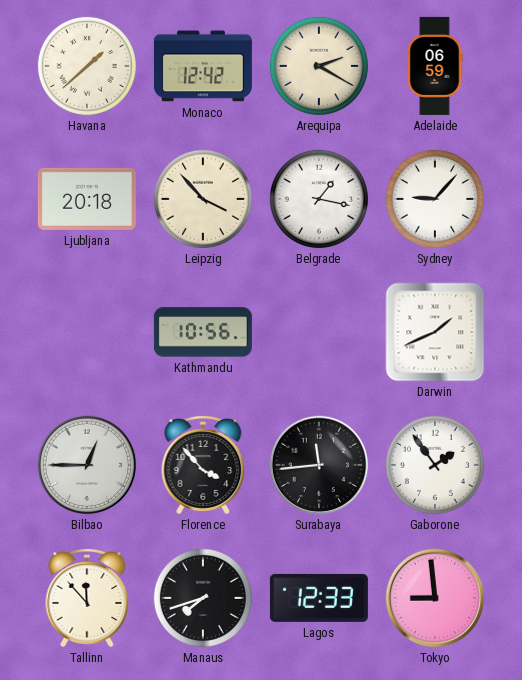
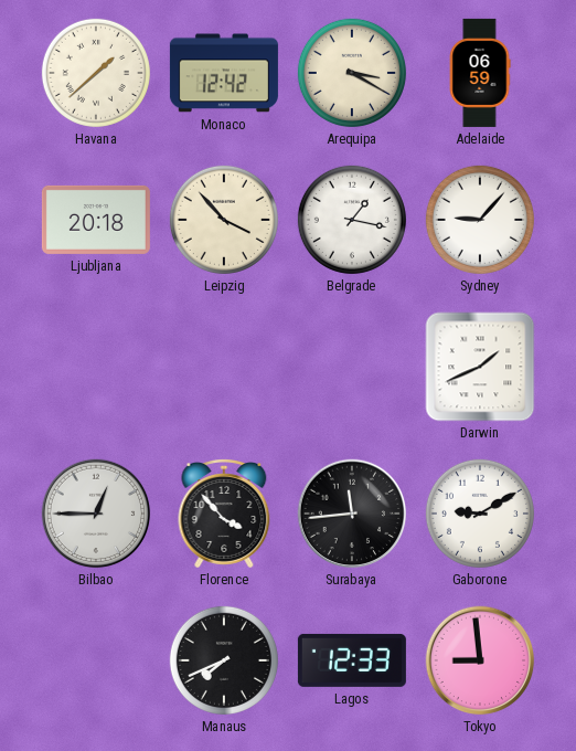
Arequipa: 2:20 -> 3:20
Kathmandu: 10:56 -> none
Gaborone: 1:54 -> 9:10
Tallinn: 11:53 -> none
Manaus: 7:42 -> 7:41
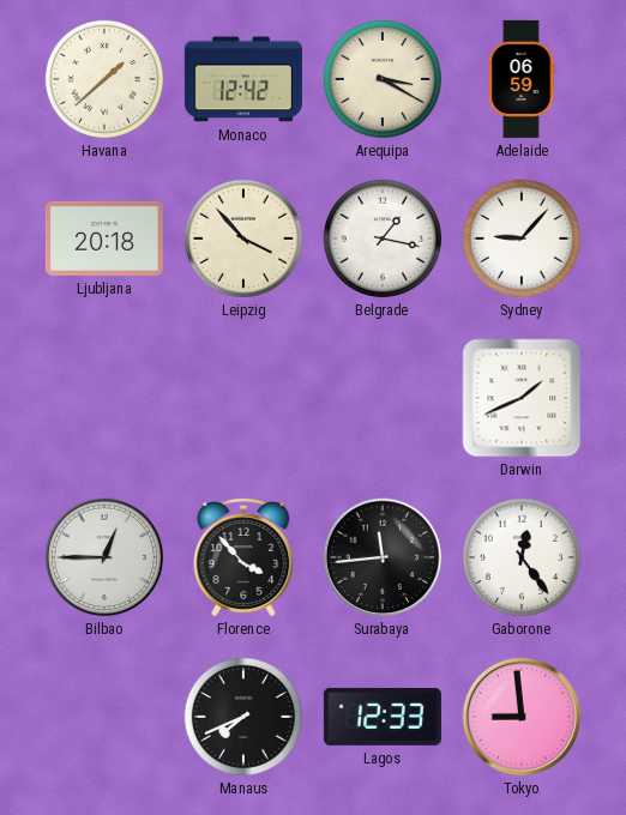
Gaborone: 9:10 -> 12:24
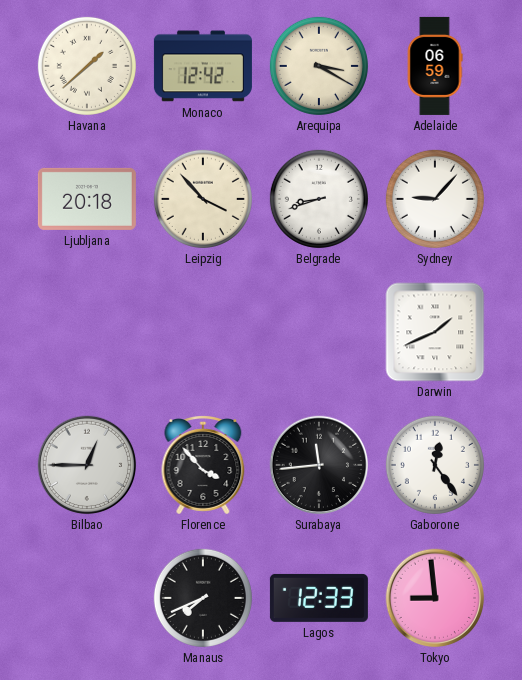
Belgrade: 1:17 -> 8:42
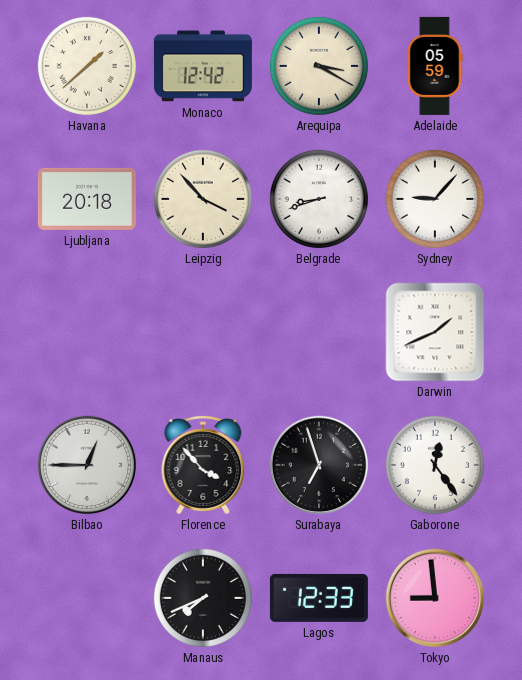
Adelaide: 06:59 -> 05:59
Surabaya: 11:44 -> 6:57
